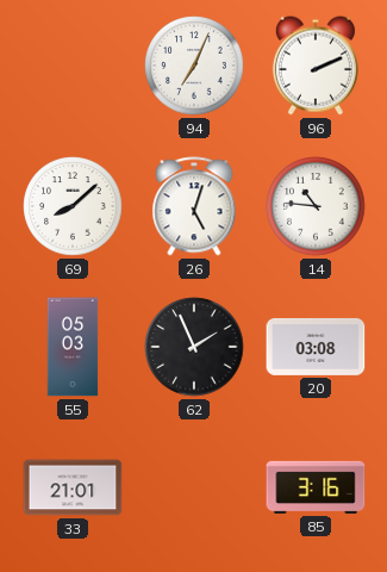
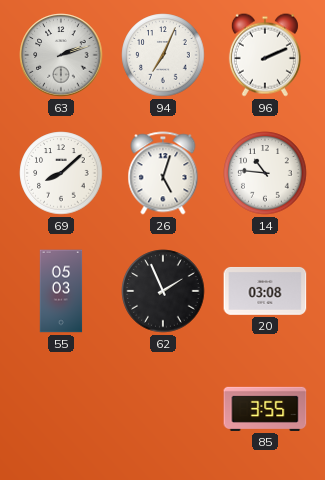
63: none -> 2:12
33: 21:01 -> none
85: 3:16 -> 3:55
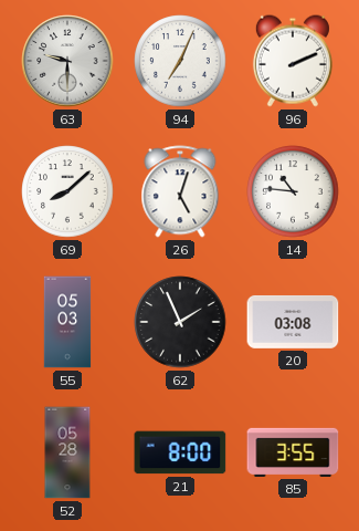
63: 2:12 -> 9:30
52: none -> 05:28
21: none -> 8:00
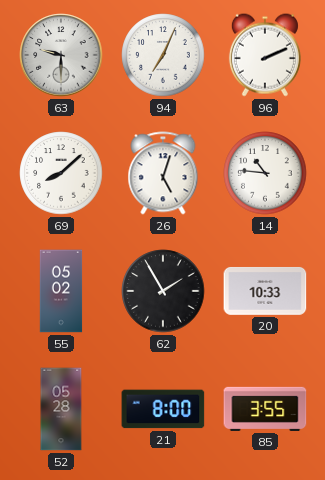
55: 05:03 -> 05:02
62: 1:56 -> 1:55
20: 03:08 -> 10:33
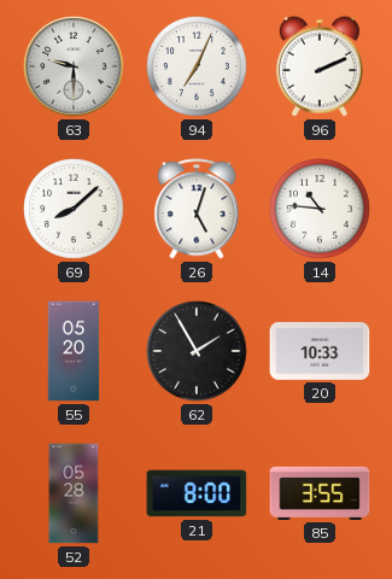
55: 05:02 -> 05:20
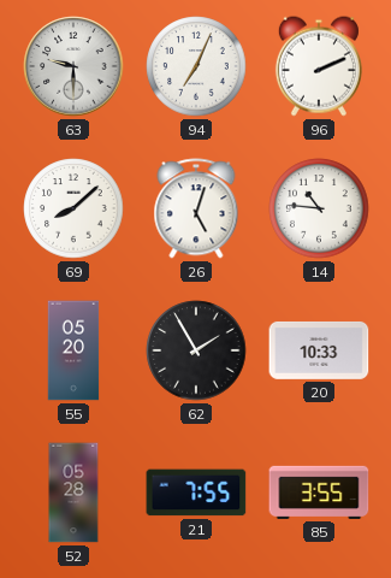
21: 8:00 -> 7:55
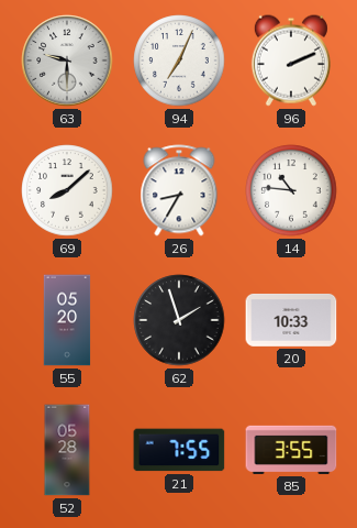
26: 5:03 -> 8:35
62: 1:55 -> 1:57
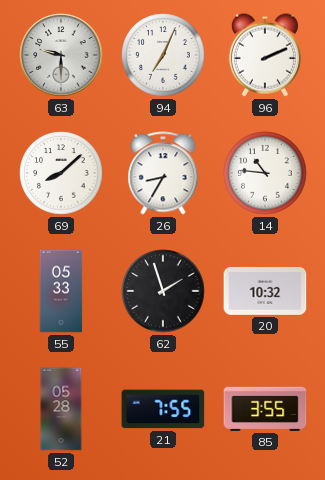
55: 05:20 -> 05:33
20: 10:33 -> 10:32
